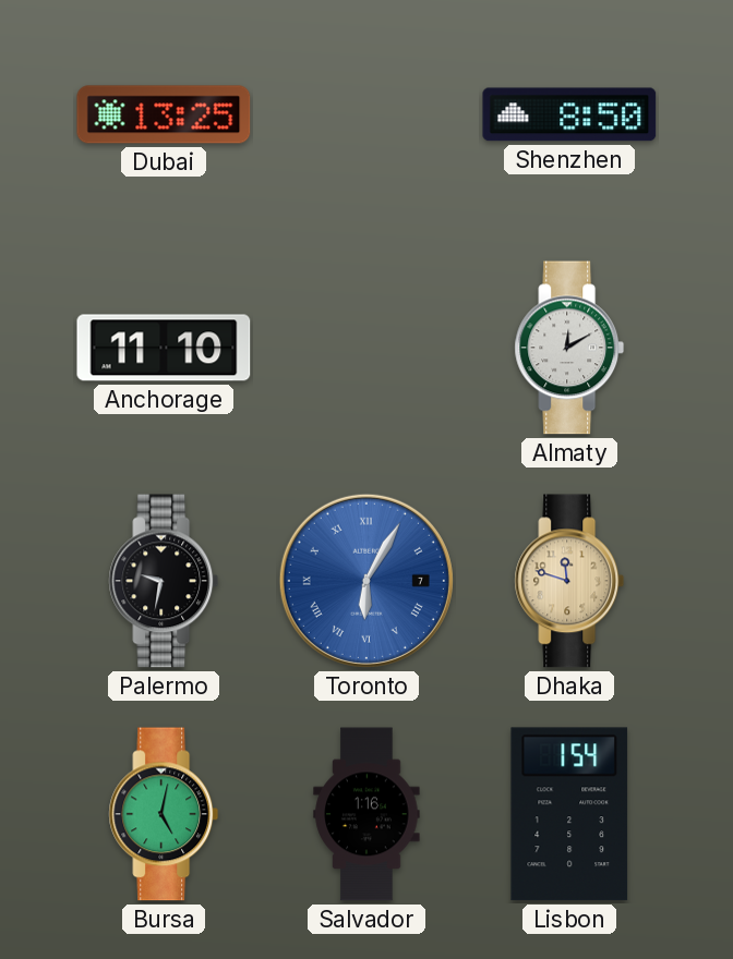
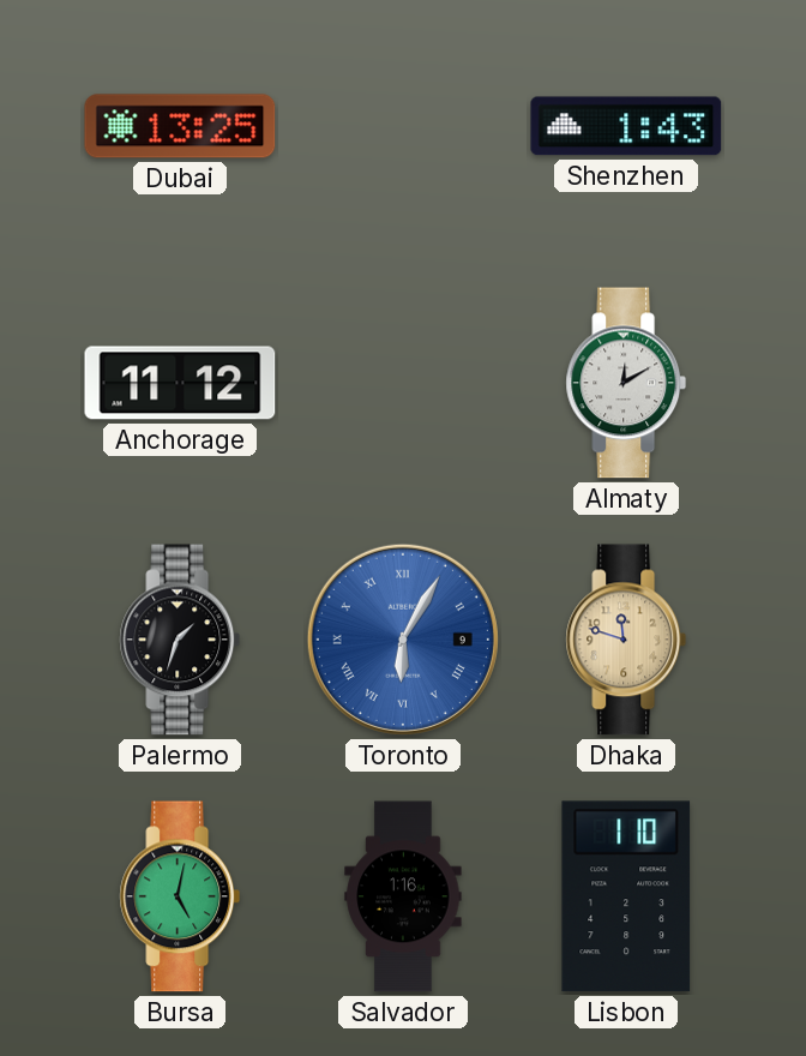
Shenzhen: 8:50 -> 1:43
Anchorage: 11:10 -> 11:12
Palermo: 9:32 -> 1:33
Toronto date: 7 -> 9
Lisbon: 1:54 -> 1:10
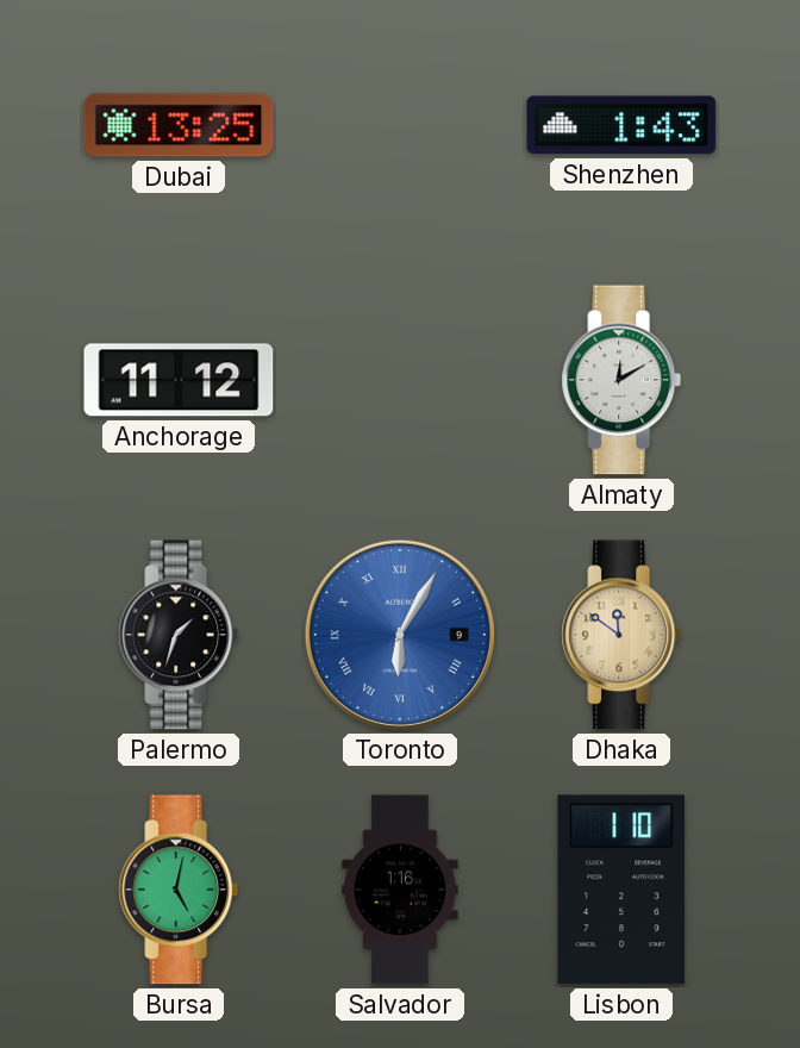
Dhaka: 11:48 -> 11:51
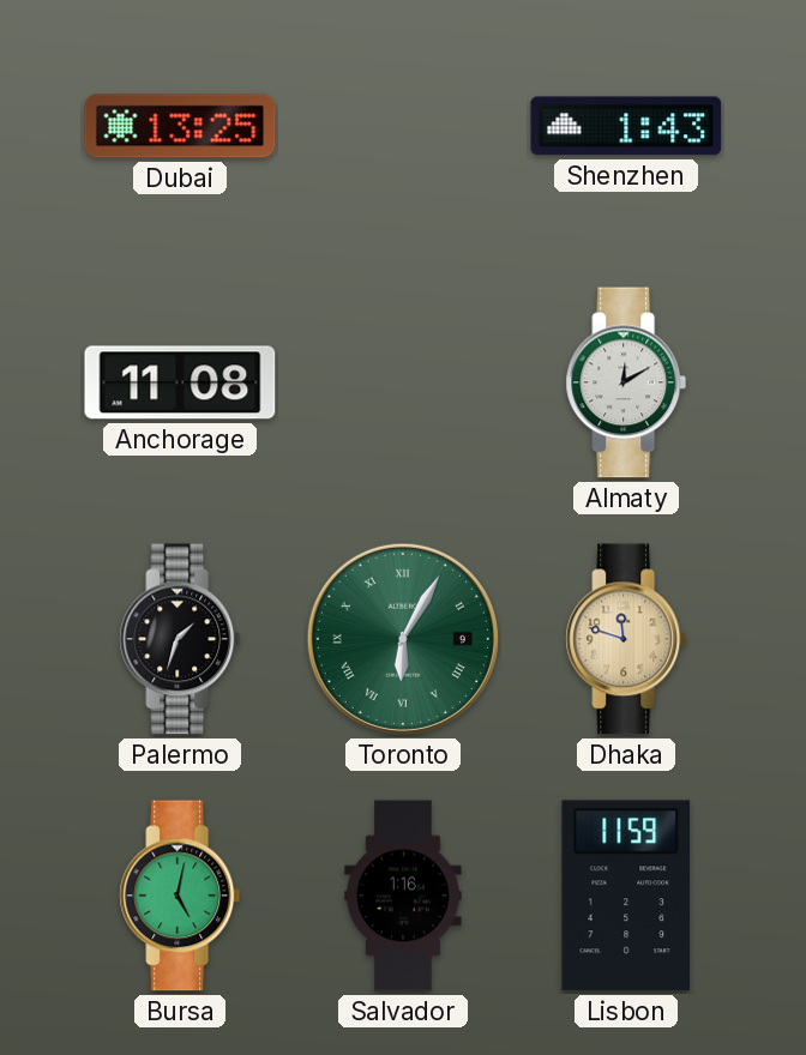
Anchorage: 11:12 -> 11:08
Toronto dial: blue -> green
Dhaka: 11:51 -> 11:48
Lisbon: 1:10 -> 11:59
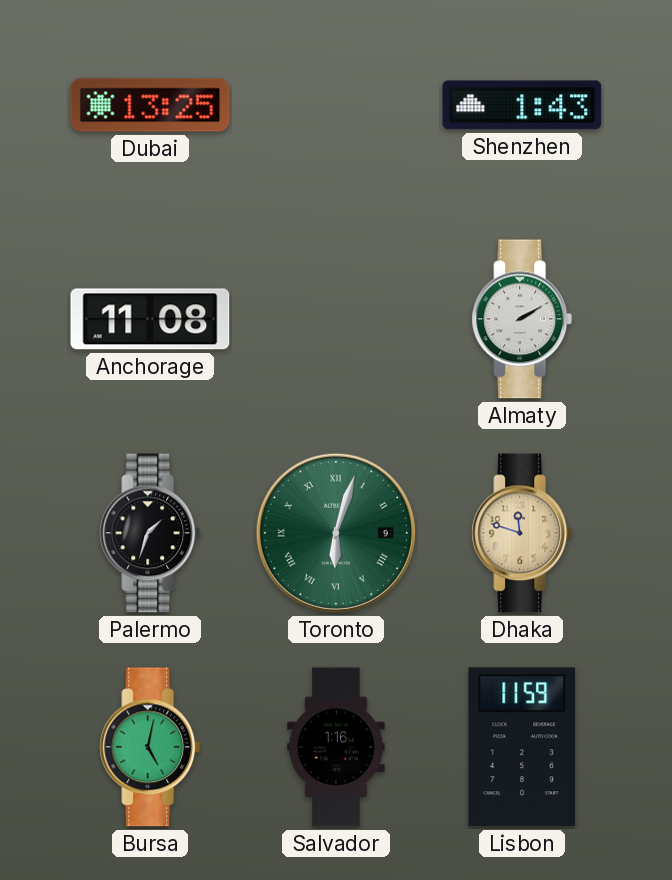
Almaty: 12:10 -> 2:10
Toronto: 6:05 -> 6:03
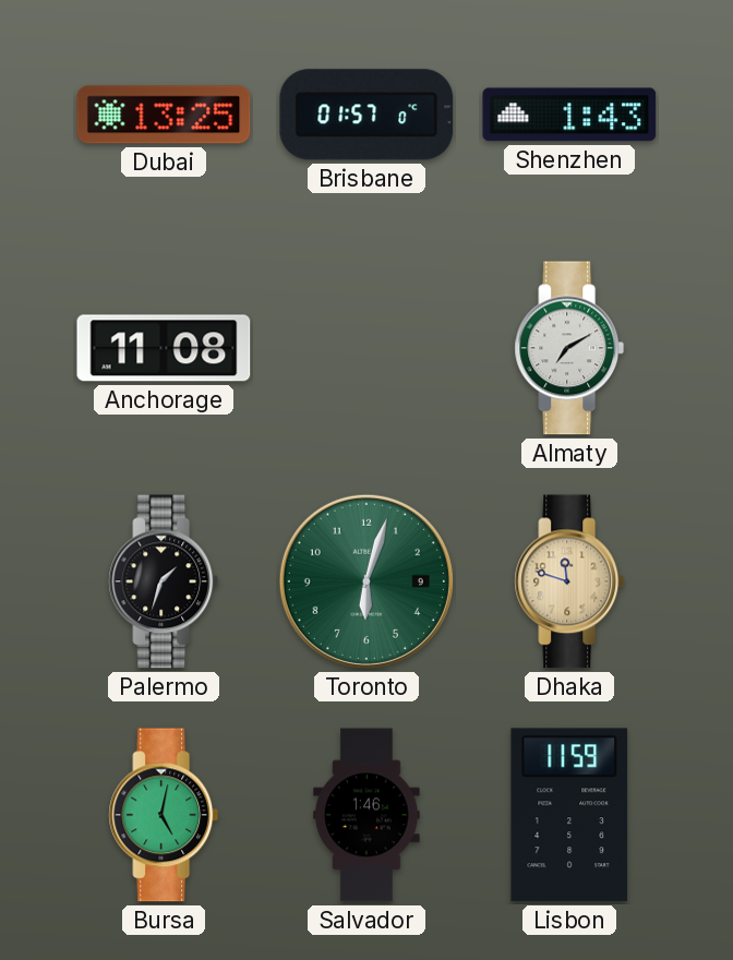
Brisbane: none -> 01:57
Almaty: 2:10 -> 7:10
Toronto numerals: Roman -> Arabic
Salvador: 1:16 -> 1:46
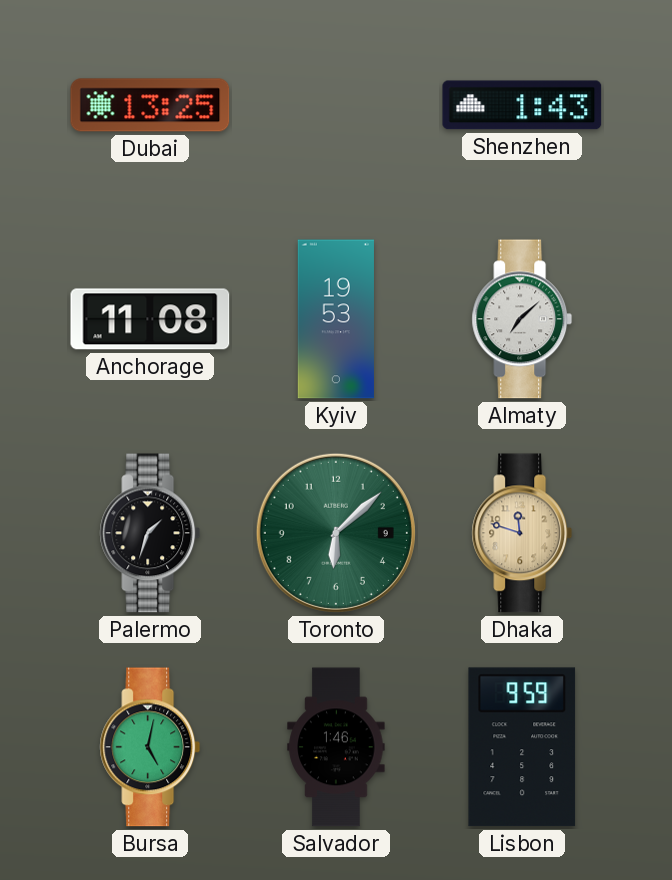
Brisbane: 01:57 -> none
Kyiv: none -> 19:53
Almaty: 7:10 -> 7:08
Toronto: 6:03 -> 6:08
Lisbon: 11:59 -> 9:59
